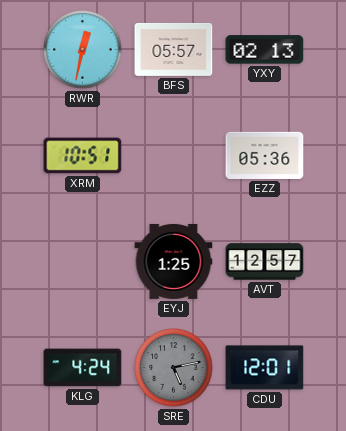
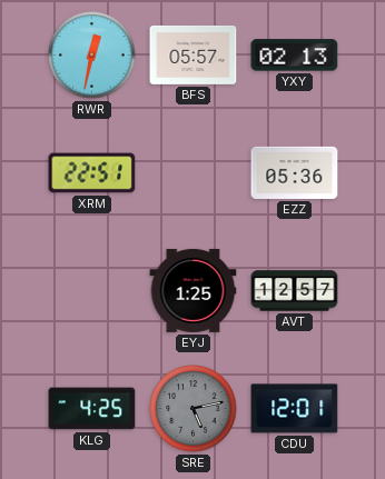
XRM: 10:51 -> 22:51
KLG: 4:24 -> 4:25
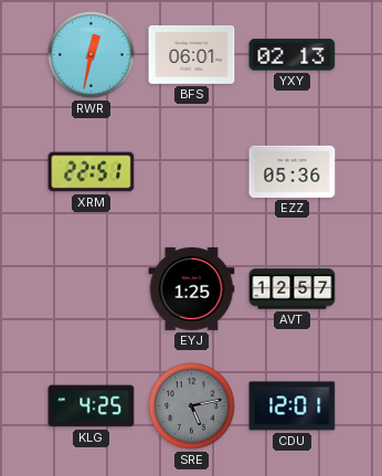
BFS: 05:57 -> 06:01
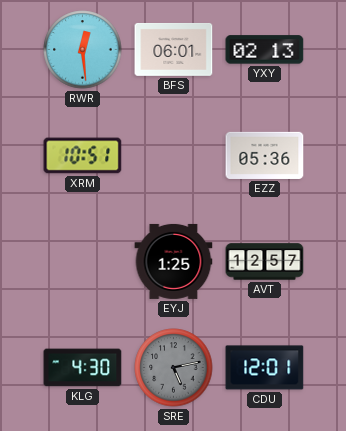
RWR: 12:32 -> 12:29
XRM: 22:51 -> 10:51
KLG: 4:25 -> 4:30
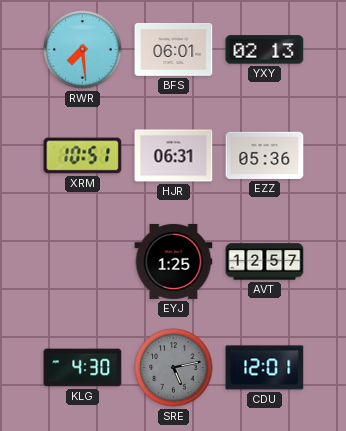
RWR: 12:29 -> 7:29
HJR: none -> 06:31
